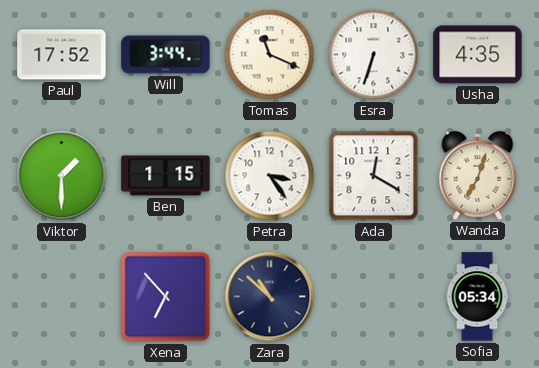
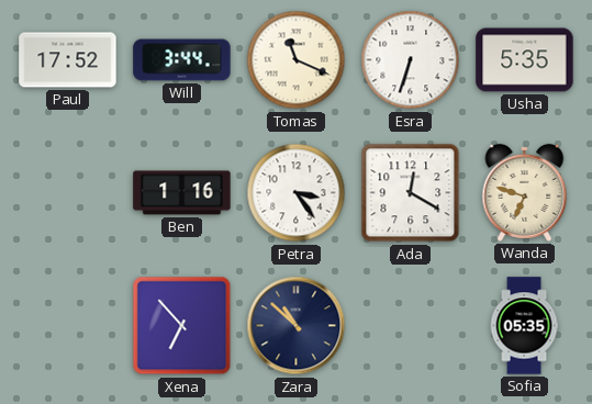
Usha: 4:35 -> 5:35
Viktor: 1:30 -> none
Ben: 1:15 -> 1:16
Wanda: 7:03 -> 6:48
Sofia: 05:34 -> 05:35
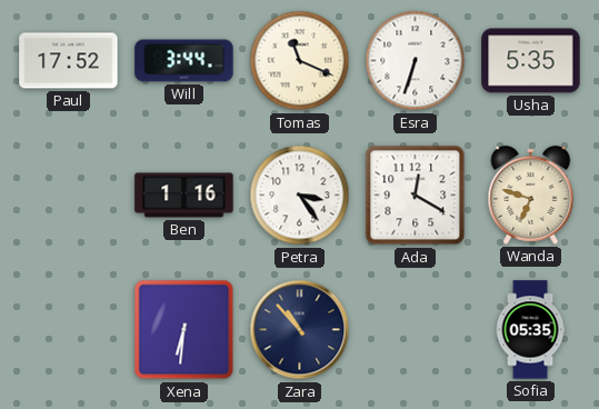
Xena: 6:53 -> 6:31
Zara: 10:52 -> 10:53
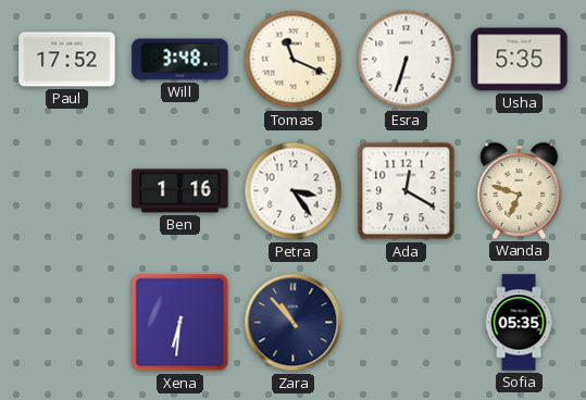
Will: 3:44 -> 3:48
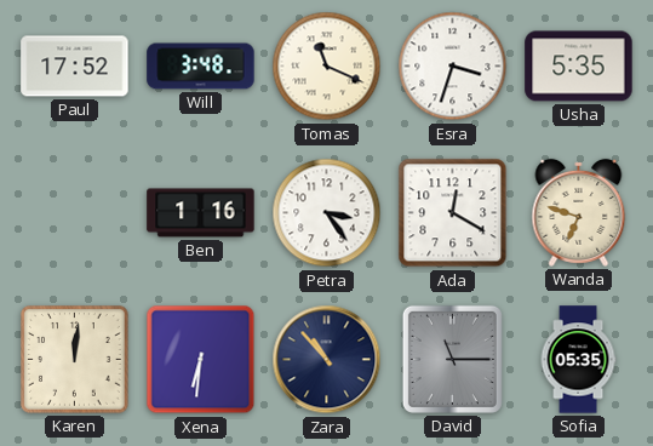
Esra: 6:33 -> 3:33
Karen: none -> 12:01
David: none -> 11:15
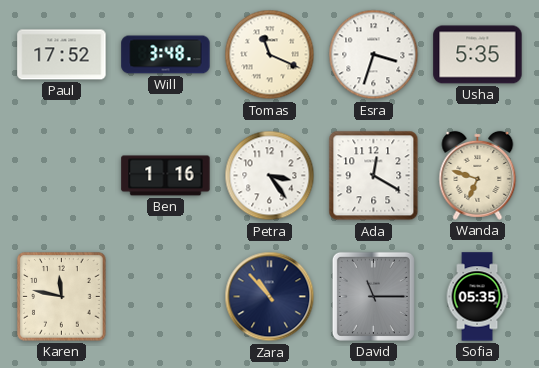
Karen: 12:01 -> 11:47
Xena: 6:31 -> none
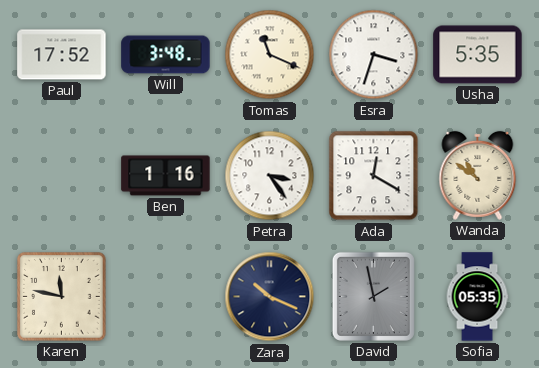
Wanda: 6:48 -> 10:51
Zara: 10:53 -> 10:19
David: 11:15 -> 1:58
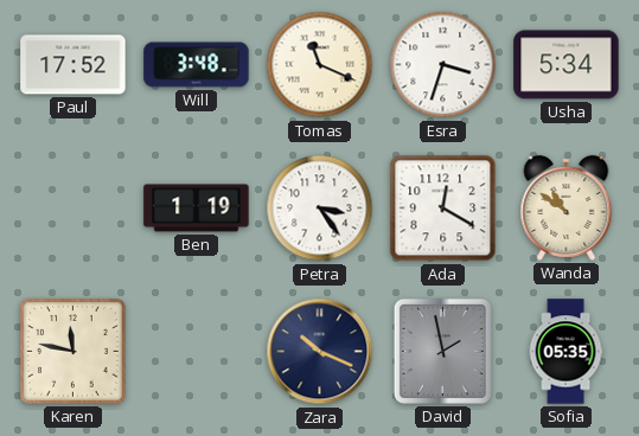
Usha: 5:35 -> 5:34
Ben: 1:16 -> 1:19
